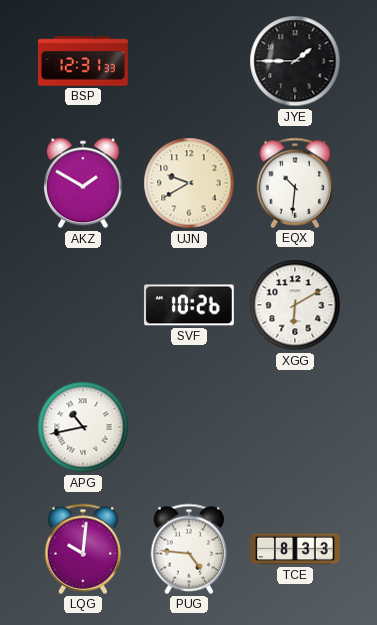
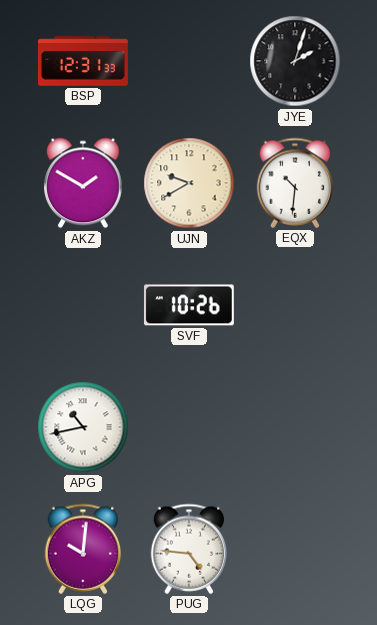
JYE: 1:45 -> 2:03
XGG: 6:10 -> none
TCE: 8:33 -> none
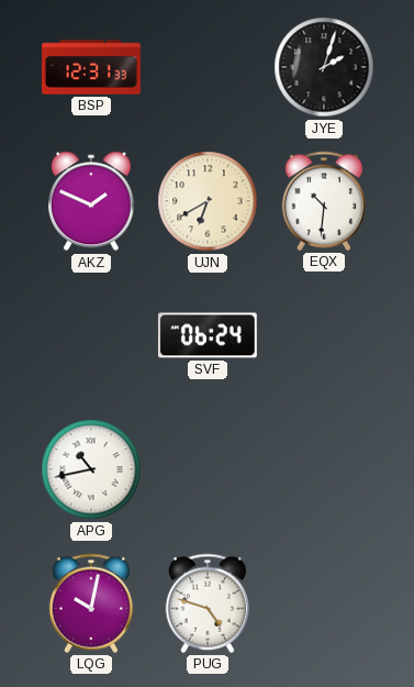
AKZ: 1:50 -> 1:49
UJN: 9:40 -> 6:40
SVF: 10:26 -> 06:24
LQG: 10:01 -> 10:02
PUG: 4:46 -> 4:48
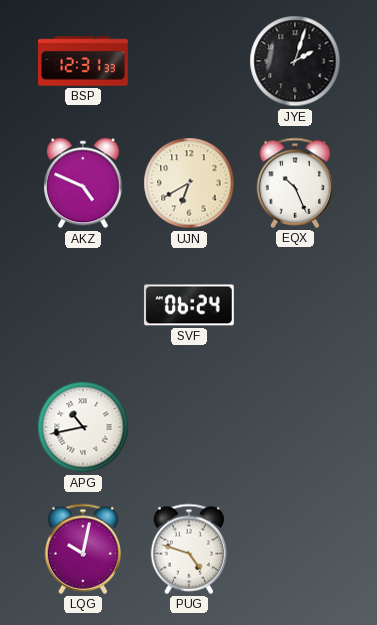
AKZ: 1:49 -> 4:49
EQX: 10:31 -> 10:26
